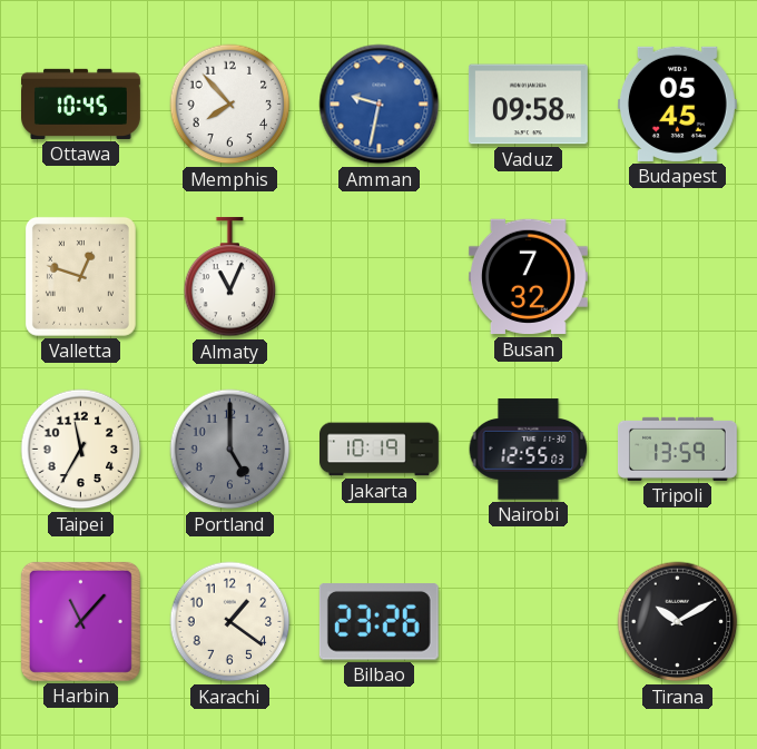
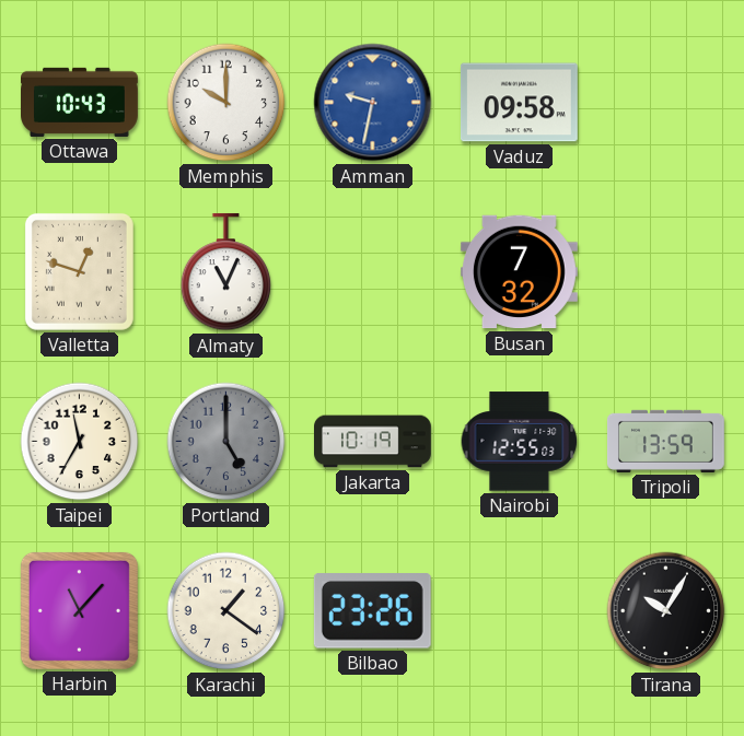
Ottawa: 10:45 -> 10:43
Memphis: 7:53 -> 10:00
Budapest: 05:45 -> none
Tirana: 10:10 -> 10:05
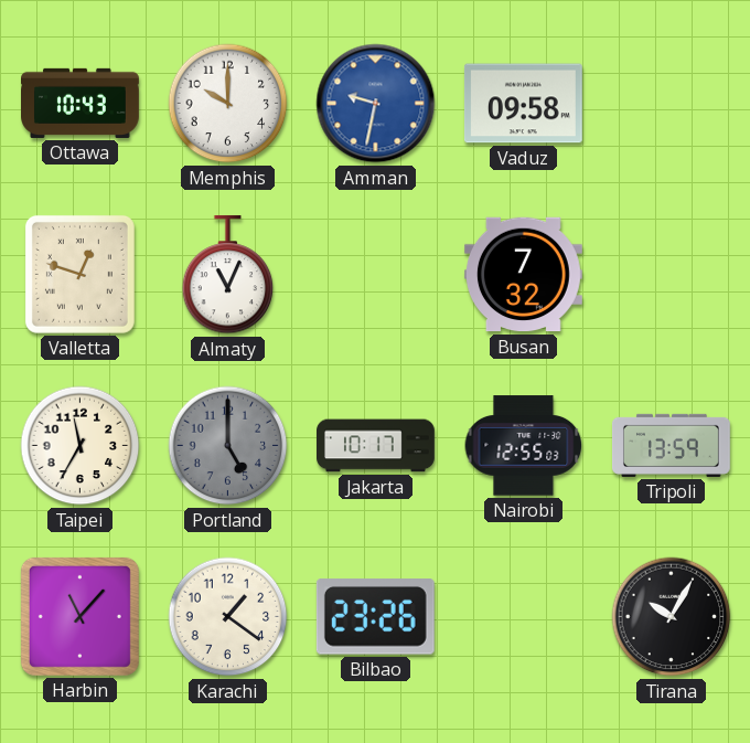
Jakarta: 10:19 -> 10:17
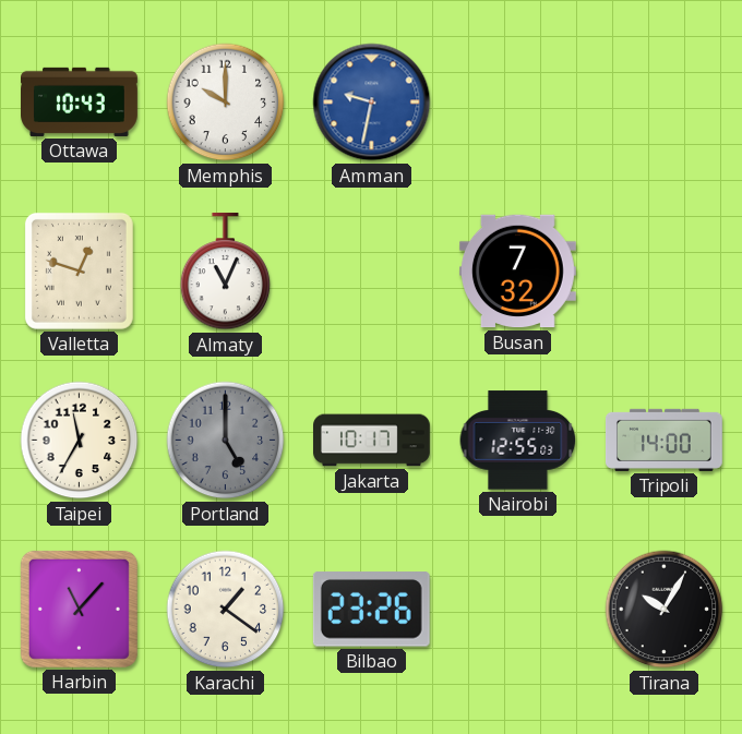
Vaduz: 09:58 -> none
Tripoli: 13:59 -> 14:00
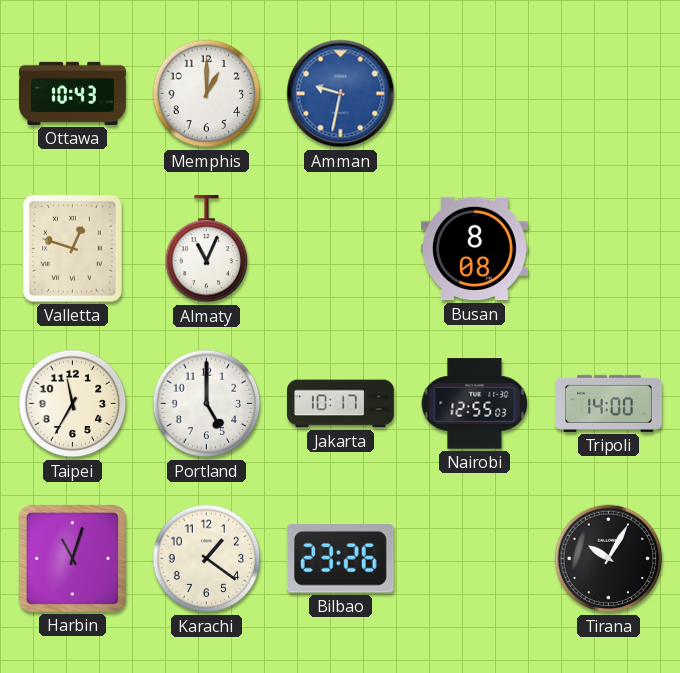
Memphis: 10:00 -> 1:00
Busan: 7:32 -> 8:08
Portland dial: grey -> white
Harbin: 11:07 -> 11:03
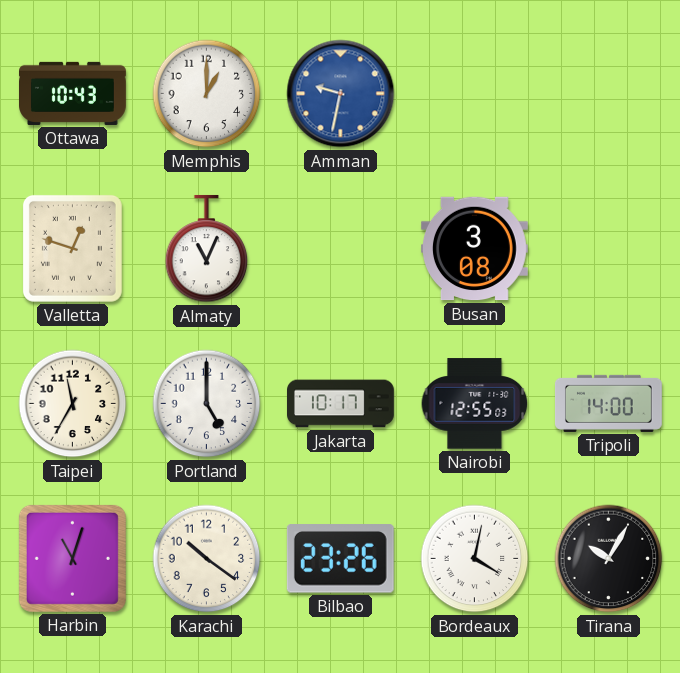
Busan: 8:08 -> 3:08
Karachi: 1:21 -> 10:21
Bordeaux: none -> 4:02
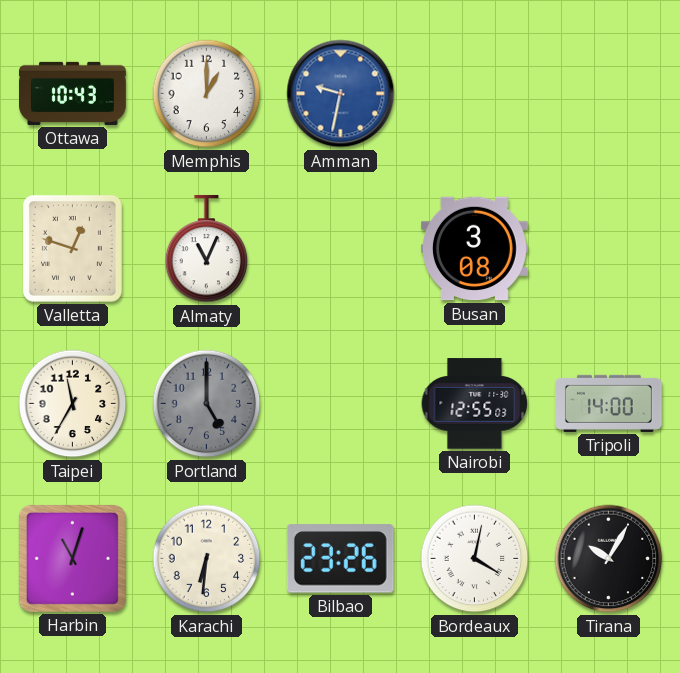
Portland dial: white -> grey
Jakarta: 10:17 -> none
Karachi: 10:21 -> 6:31
